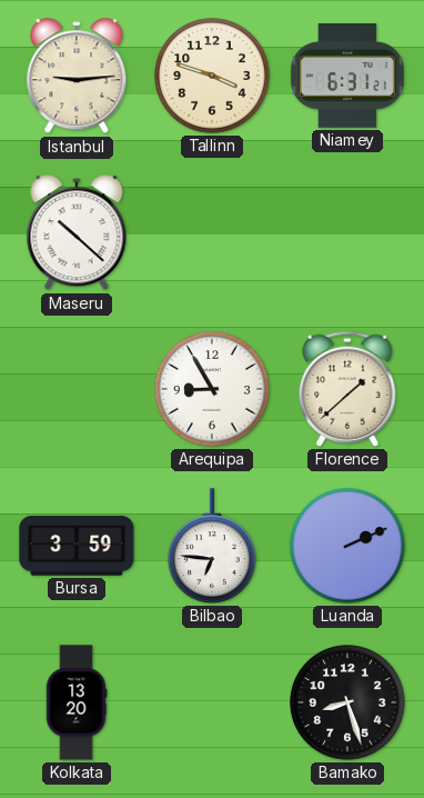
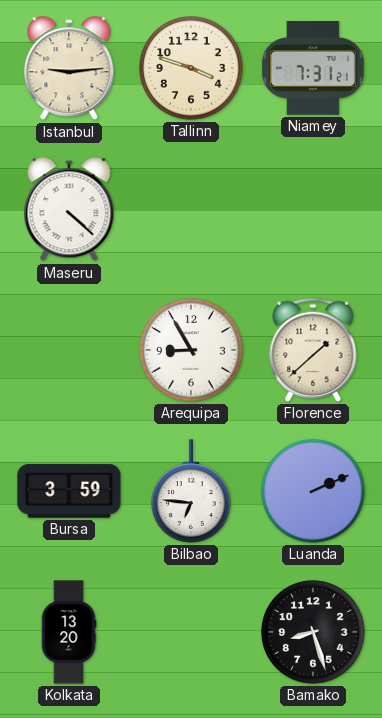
Niamey: 6:31 -> 7:31
Maseru: 10:22 -> 4:22
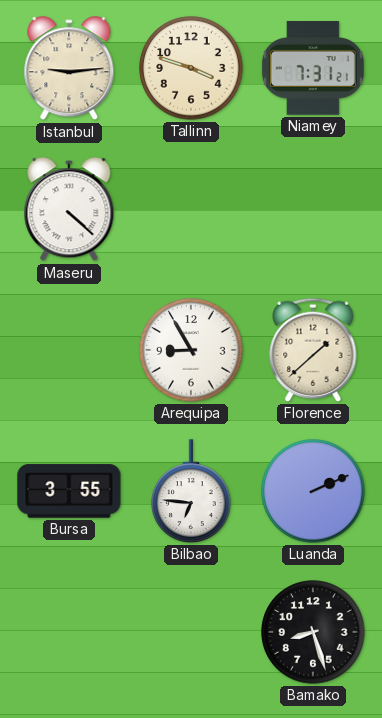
Bursa: 3:59 -> 3:55
Kolkata: 13:20 -> none
